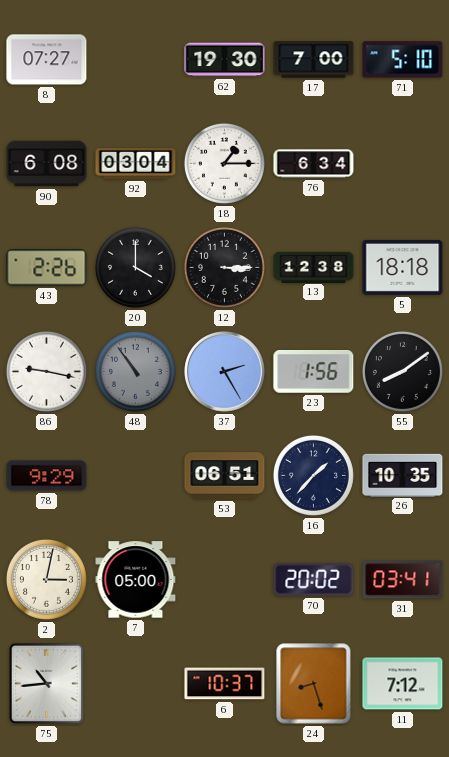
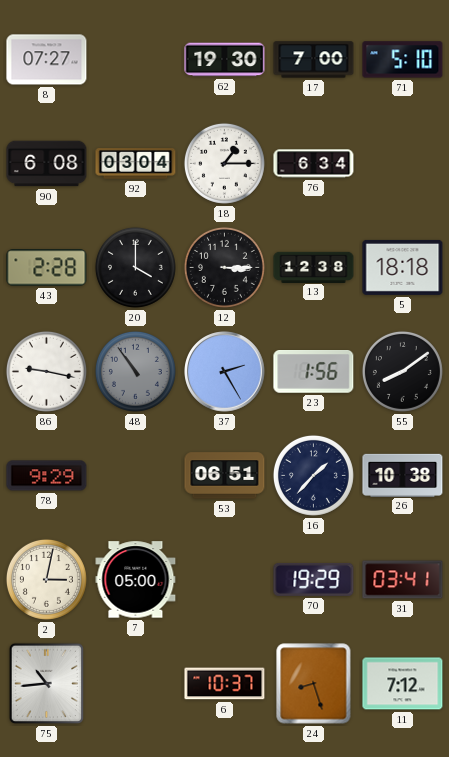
43: 2:26 -> 2:28
26: 10:35 -> 10:38
70: 20:02 -> 19:29
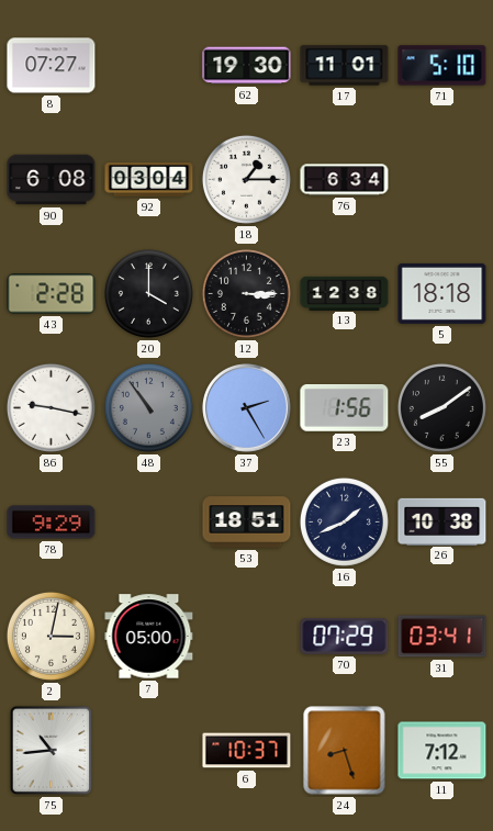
17: 7:00 -> 11:01
53: 06:51 -> 18:51
16: 1:37 -> 1:41
70: 19:29 -> 07:29
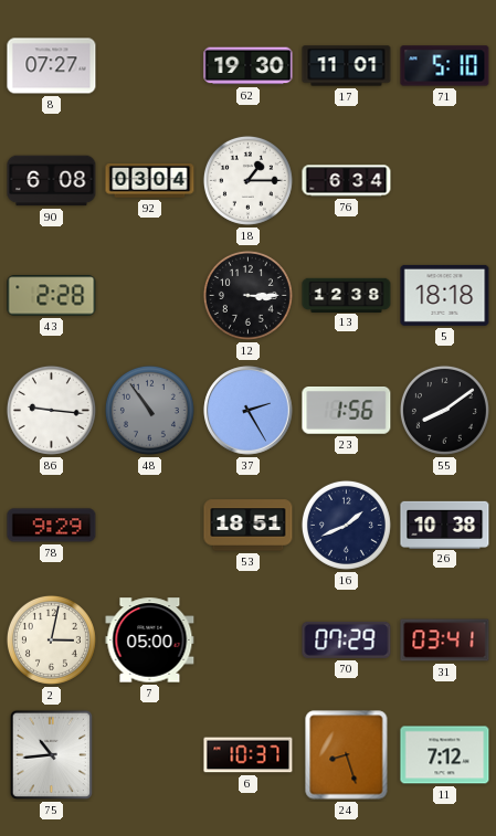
20: 4:00 -> none
86: 9:17 -> 9:16
